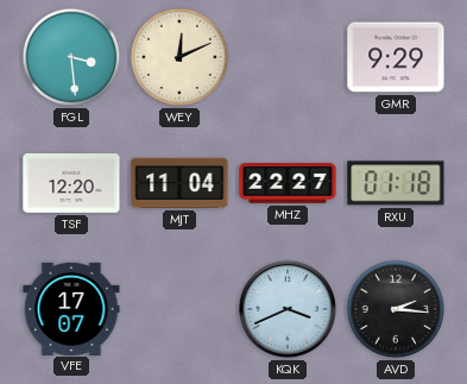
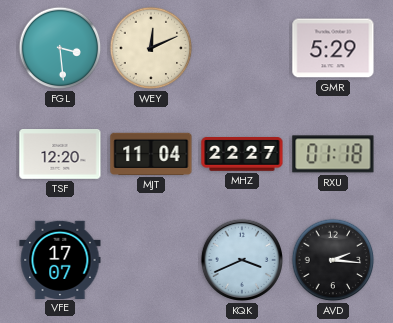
GMR: 9:29 -> 5:29
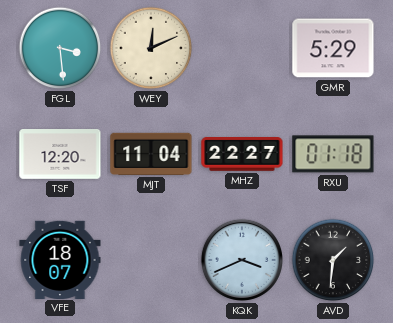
VFE: 17:07 -> 18:07
AVD: 2:16 -> 1:31
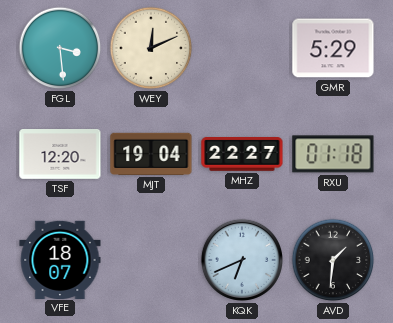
MJT: 11:04 -> 19:04
KQK: 3:41 -> 6:41
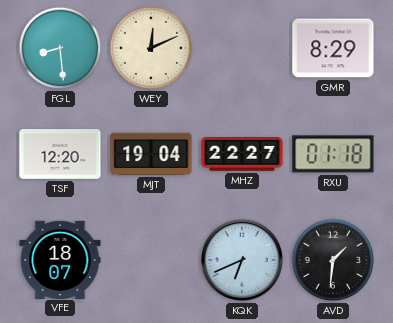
FGL: 3:29 -> 8:29
GMR: 5:29 -> 8:29
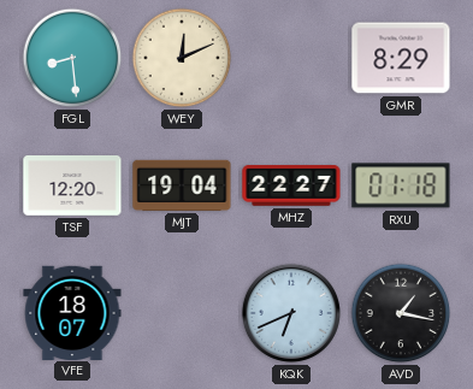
AVD: 1:31 -> 1:17
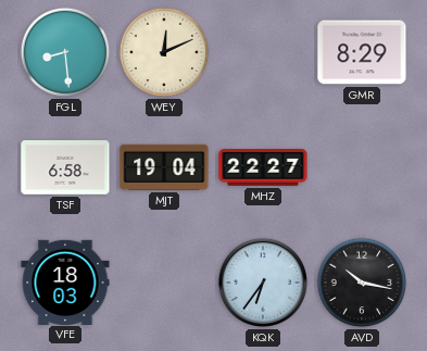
TSF: 12:20 -> 6:58
RXU: 01:18 -> none
VFE: 18:07 -> 18:03
KQK: 6:41 -> 6:36
AVD: 1:17 -> 10:17
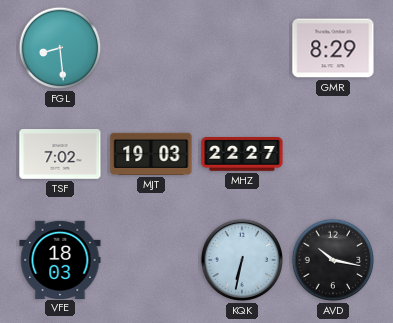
WEY: 12:11 -> none
TSF: 6:58 -> 7:02
MJT: 19:04 -> 19:03
KQK: 6:36 -> 6:32
